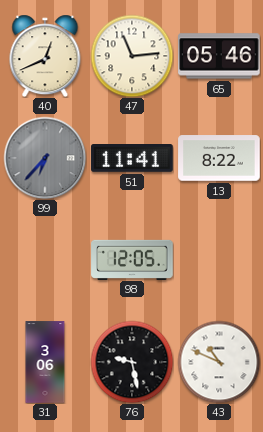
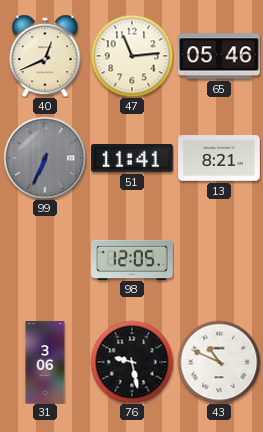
99: 6:37 -> 6:34
13: 8:22 -> 8:21
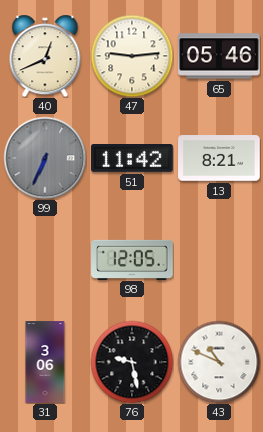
47: 11:14 -> 9:14
51: 11:41 -> 11:42
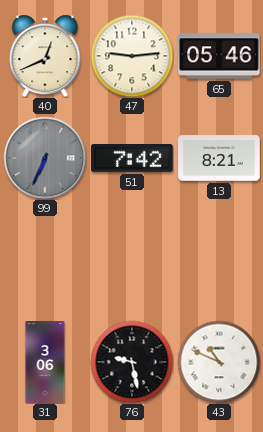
51: 11:42 -> 7:42
98: 12:05 -> none
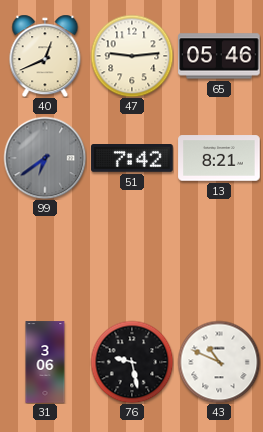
99: 6:34 -> 6:39
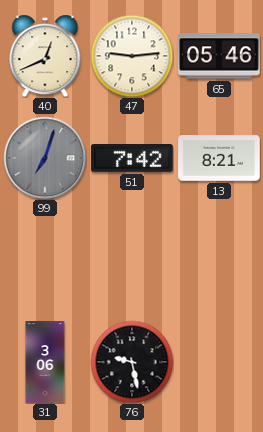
99: 6:39 -> 7:03
43: 10:49 -> none
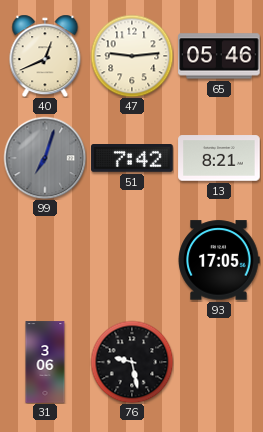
93: none -> 17:05
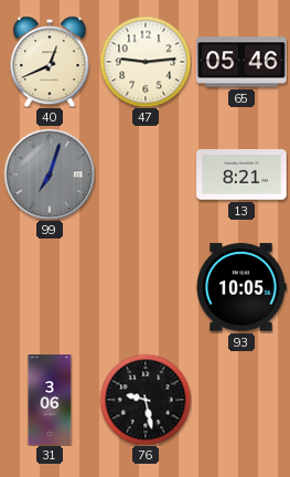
51: 7:42 -> none
93: 17:05 -> 10:05
